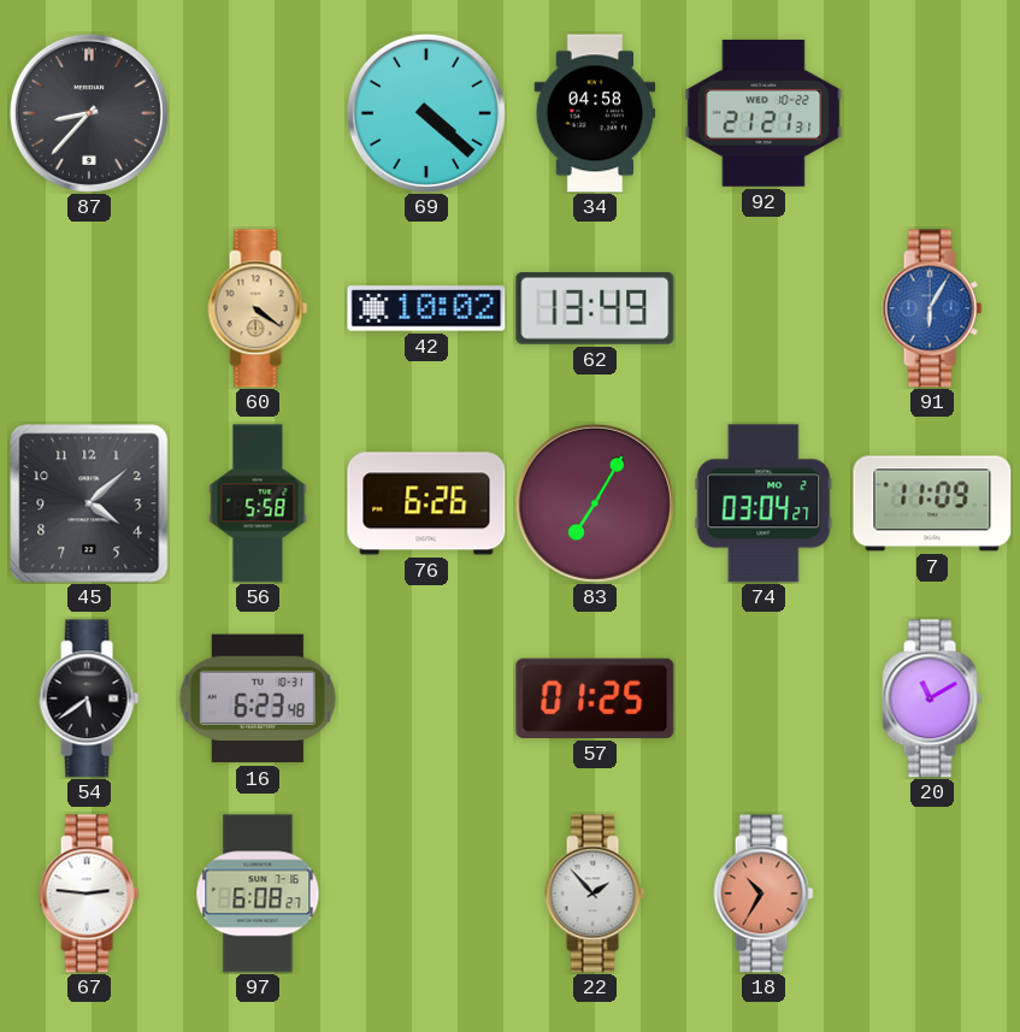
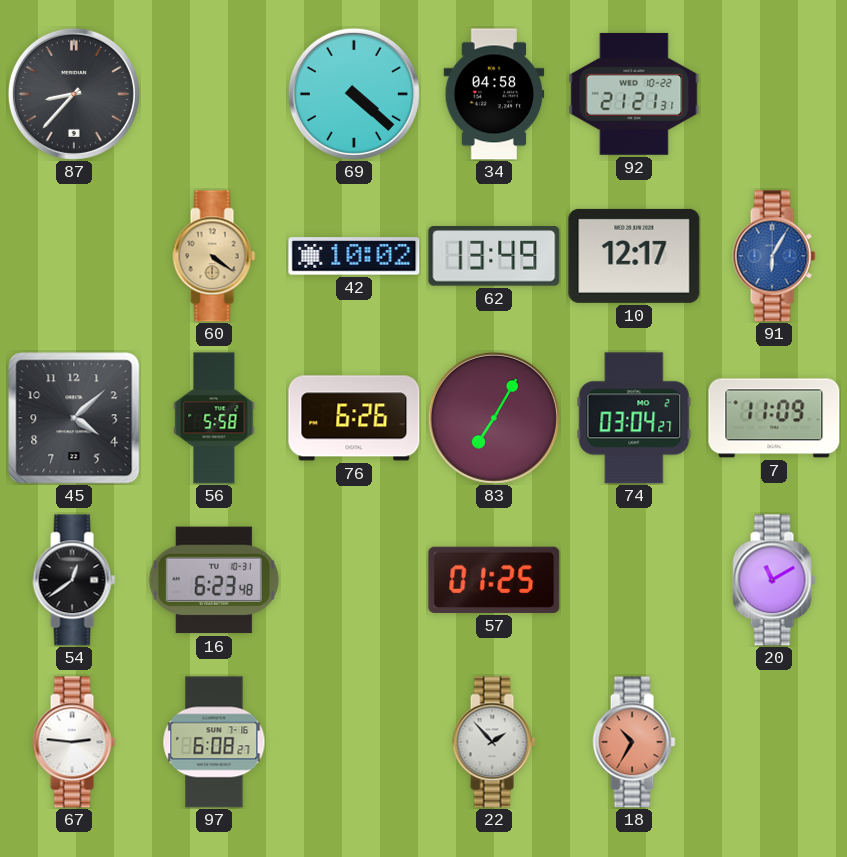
10: none -> 12:17
54: 5:39 -> 12:39
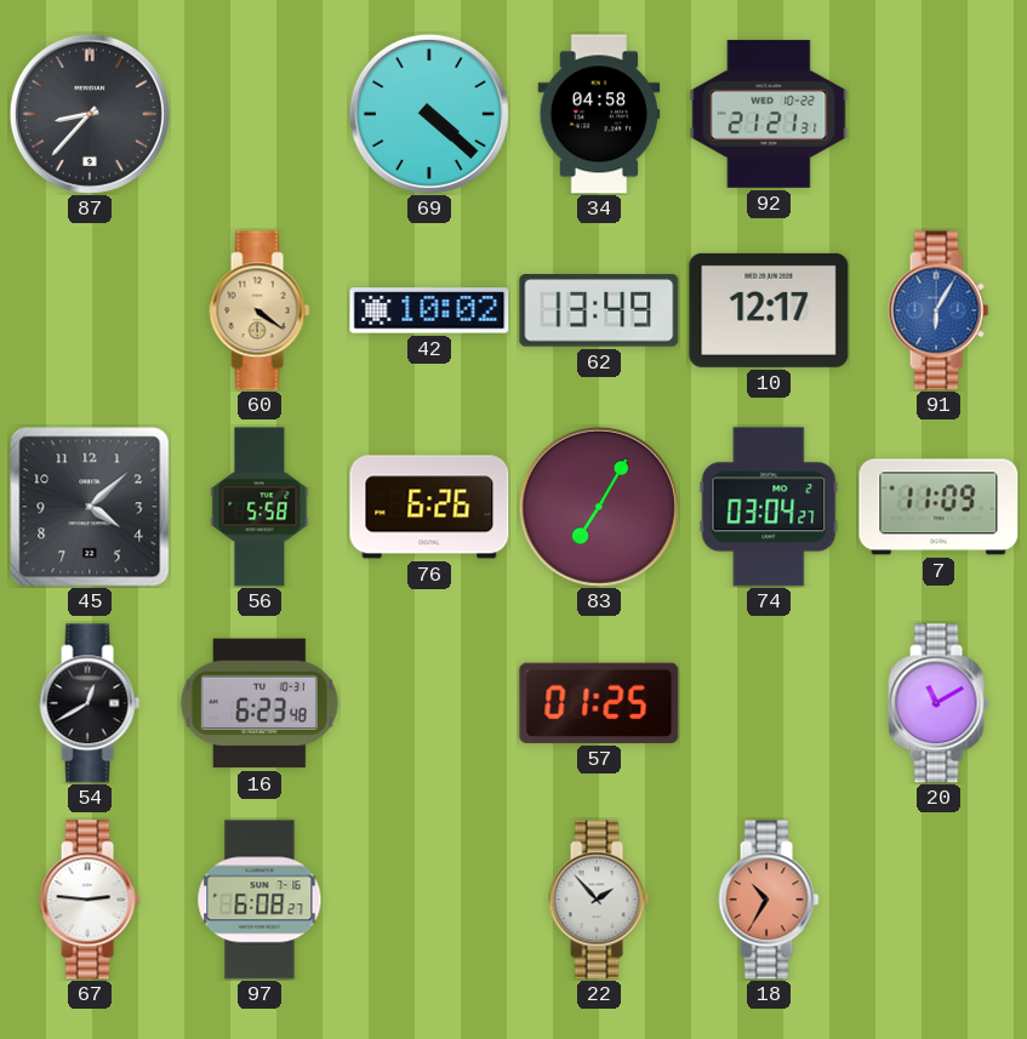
54: 12:39 -> 12:40
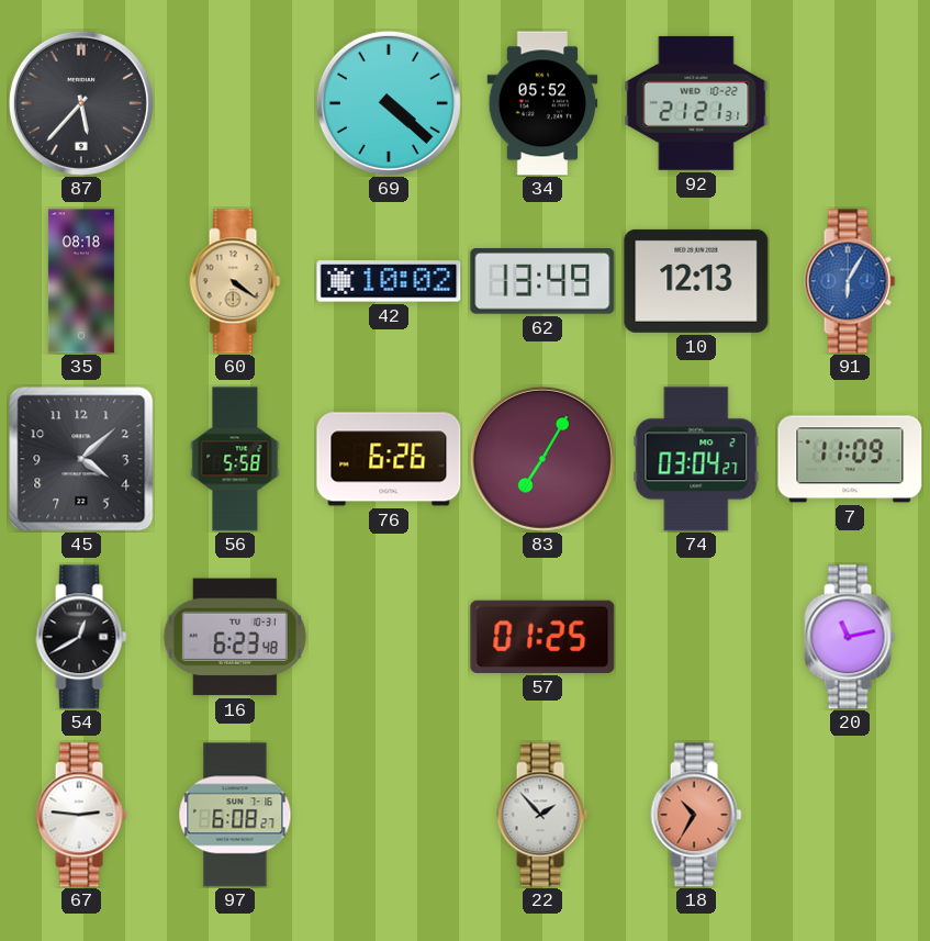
87: 8:37 -> 5:37
34: 04:58 -> 05:52
35: none -> 08:18
10: 12:17 -> 12:13
20: 11:10 -> 11:13
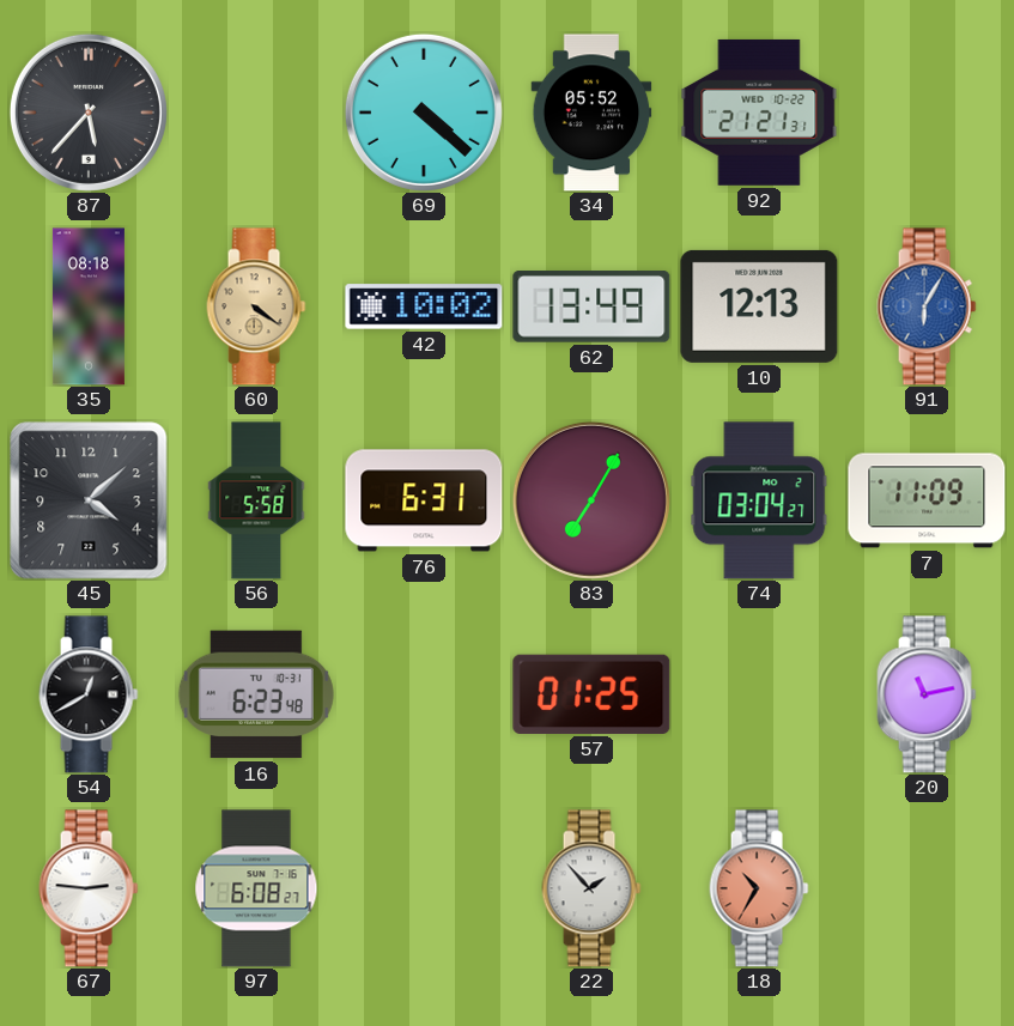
76: 6:26 -> 6:31
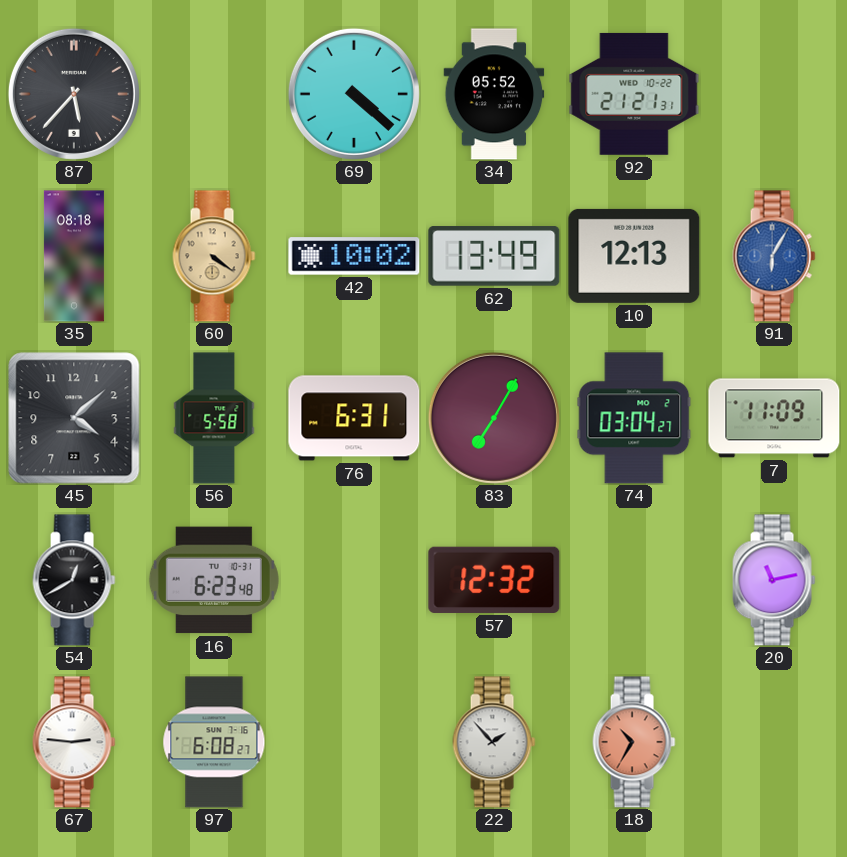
57: 01:25 -> 12:32
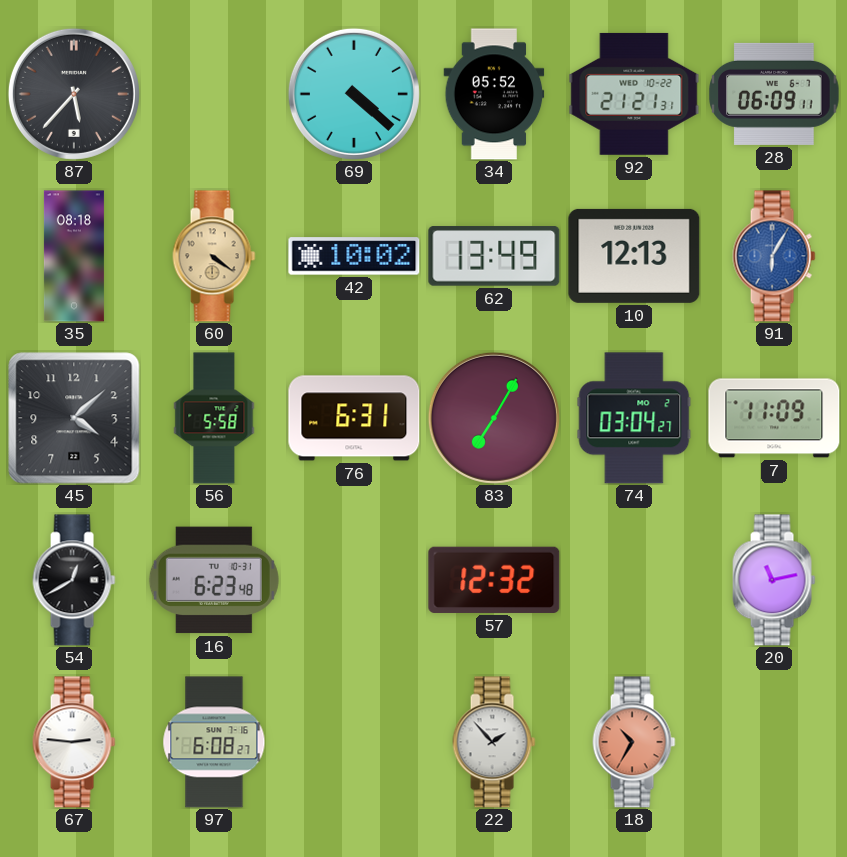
28: none -> 06:09
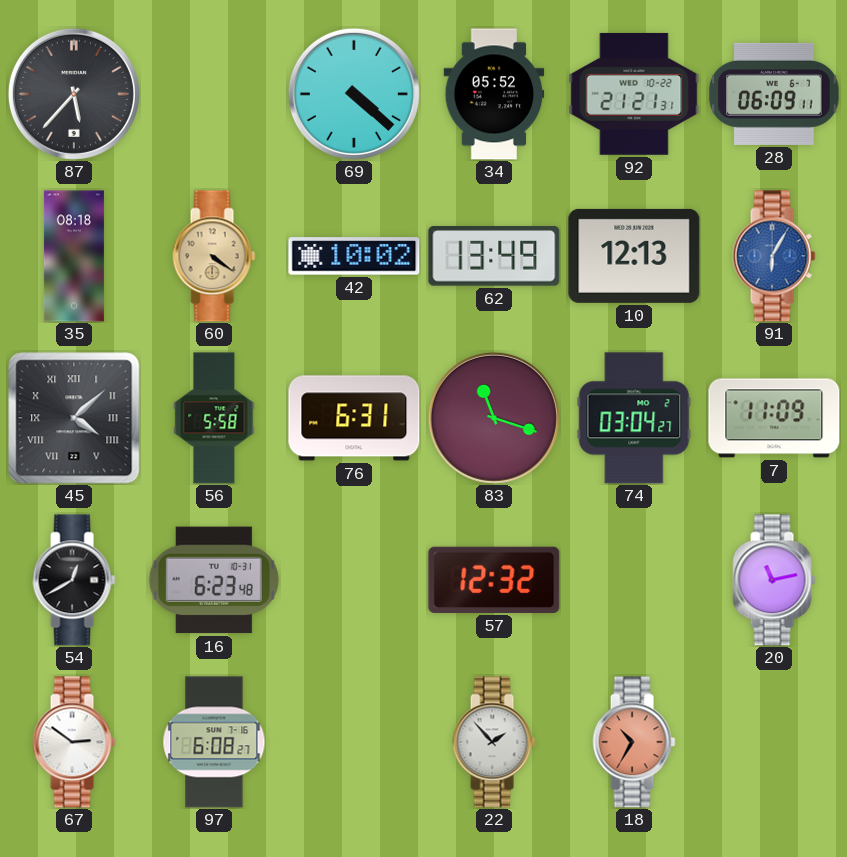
45 numerals: Arabic -> Roman
83: 7:05 -> 11:18
67: 2:46 -> 2:51
